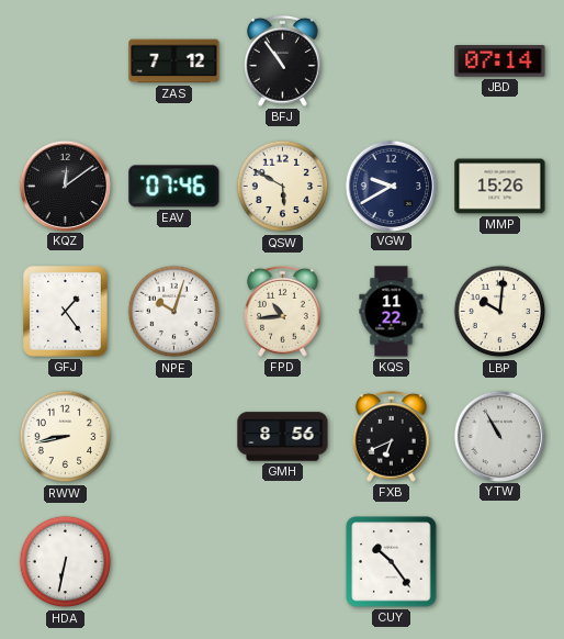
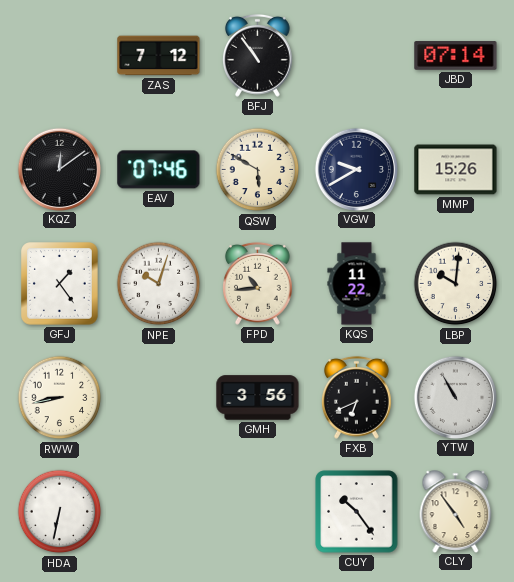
GMH: 8:56 -> 3:56
CLY: none -> 4:54
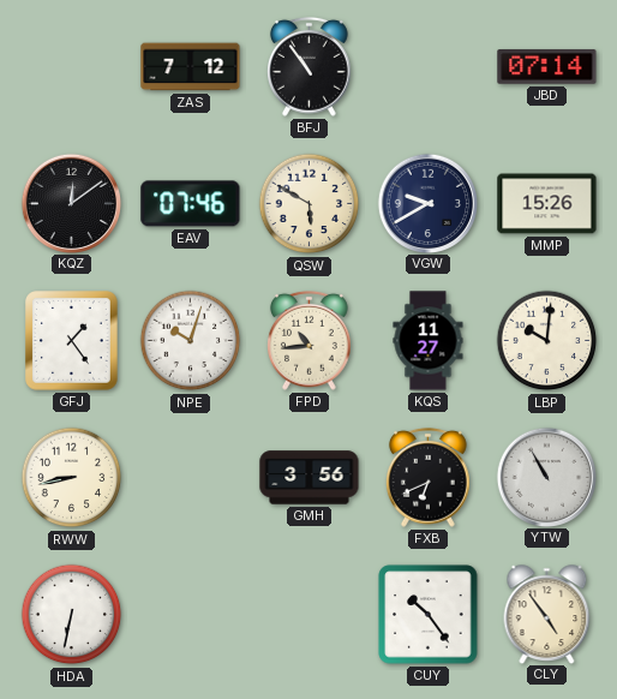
KQS: 11:22 -> 11:27
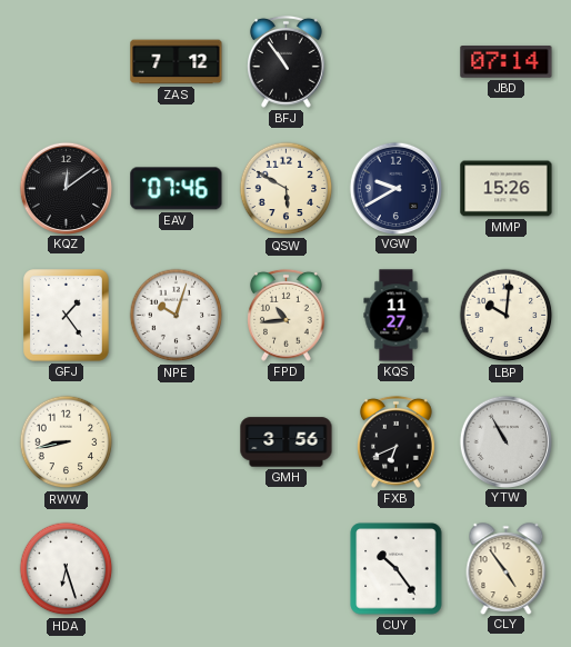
HDA: 6:32 -> 6:27
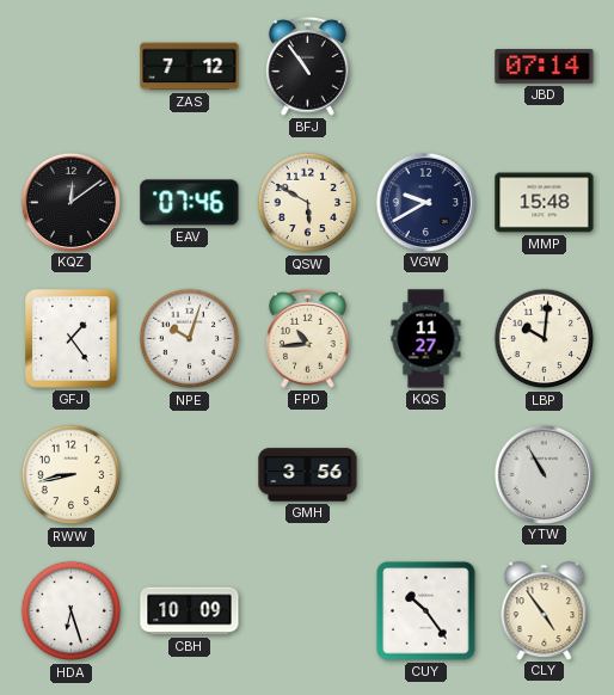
MMP: 15:26 -> 15:48
FXB: 6:41 -> none
CBH: none -> 10:09
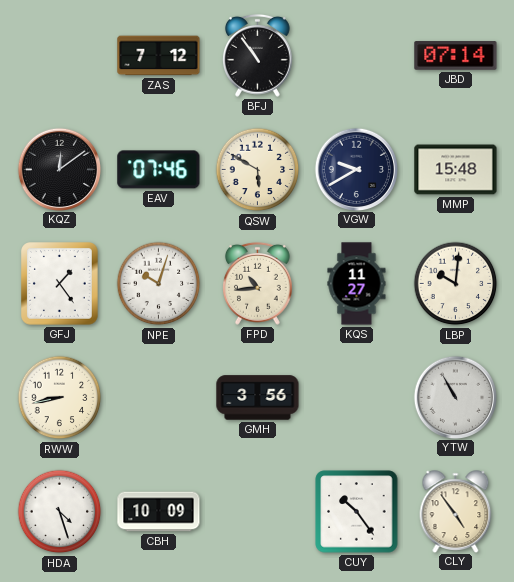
HDA: 6:27 -> 4:27
